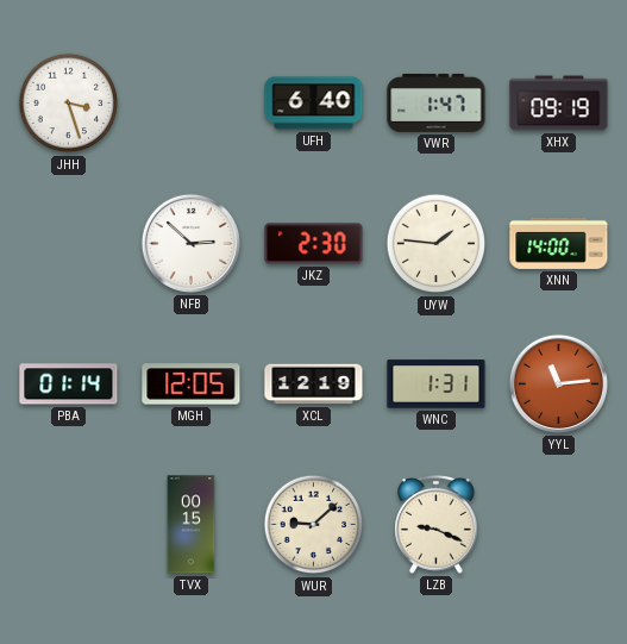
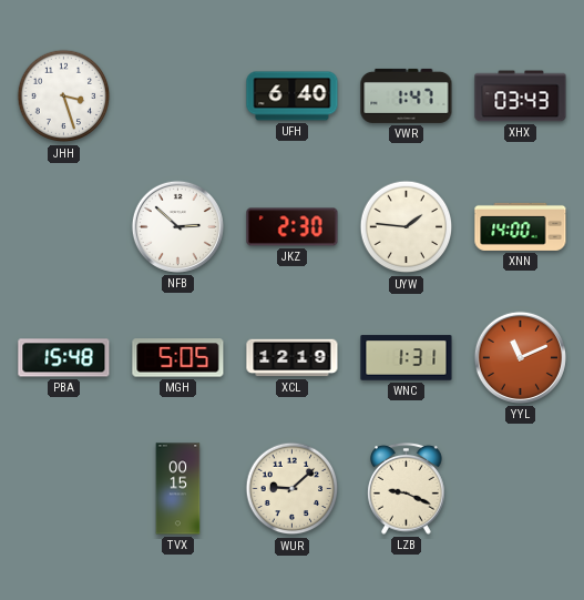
XHX: 09:19 -> 03:43
PBA: 01:14 -> 15:48
MGH: 12:05 -> 5:05
YYL: 11:14 -> 11:11
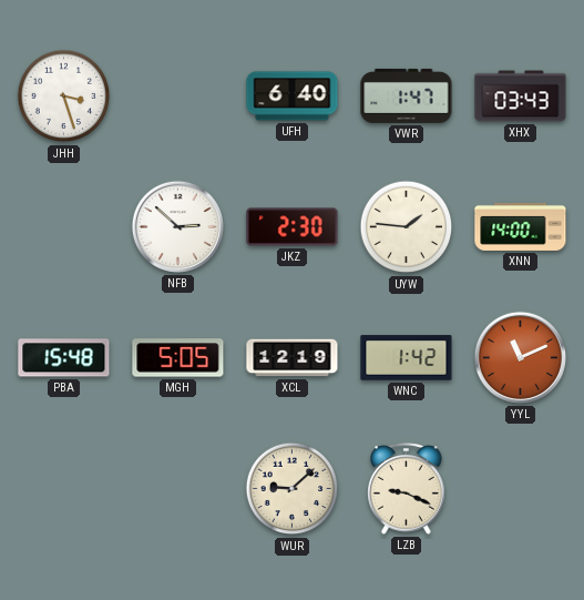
WNC: 1:31 -> 1:42
TVX: 00:15 -> none
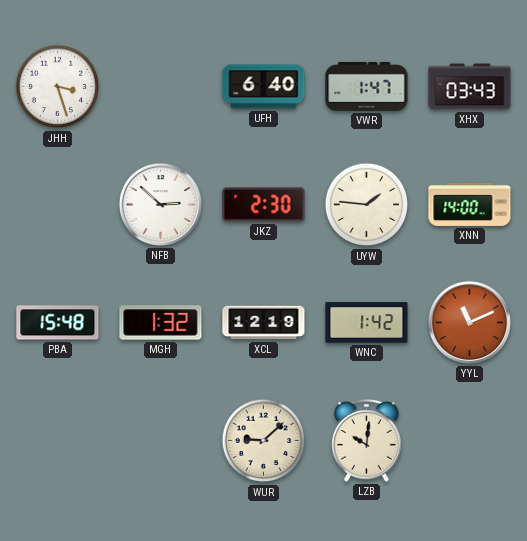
MGH: 5:05 -> 1:32
LZB: 9:19 -> 10:01
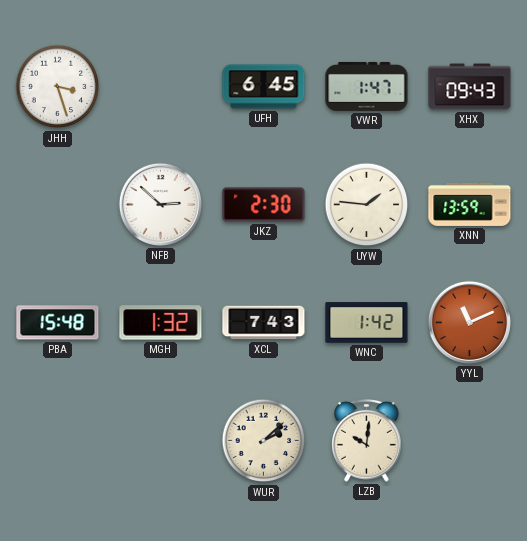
UFH: 6:40 -> 6:45
XHX: 03:43 -> 09:43
XNN: 14:00 -> 13:59
XCL: 12:19 -> 7:43
WUR: 9:08 -> 2:08
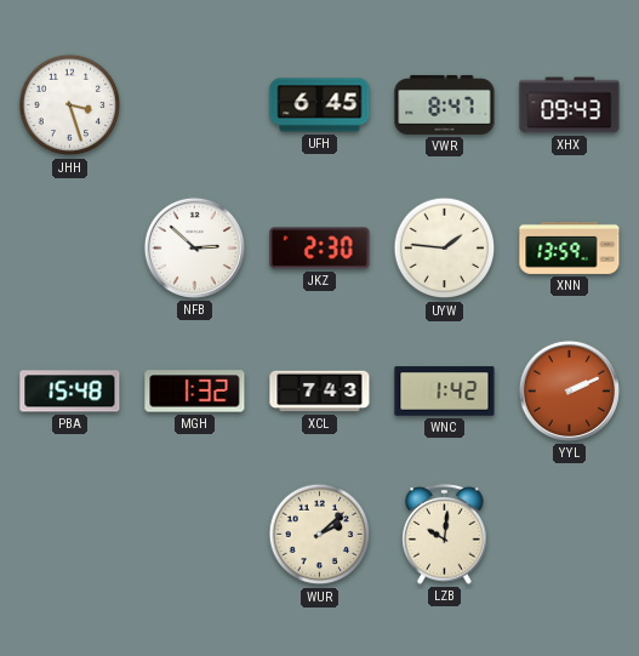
VWR: 1:47 -> 8:47
YYL: 11:11 -> 2:11
